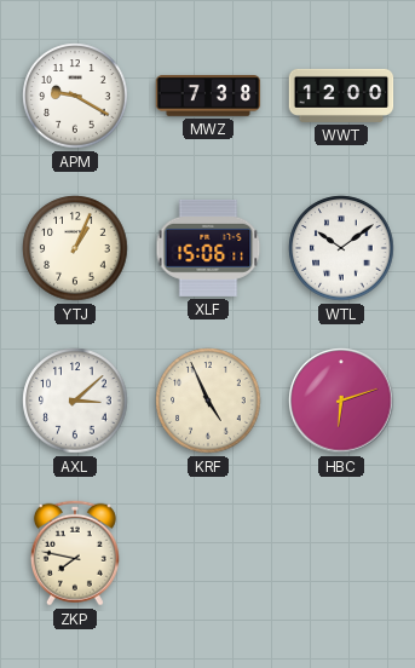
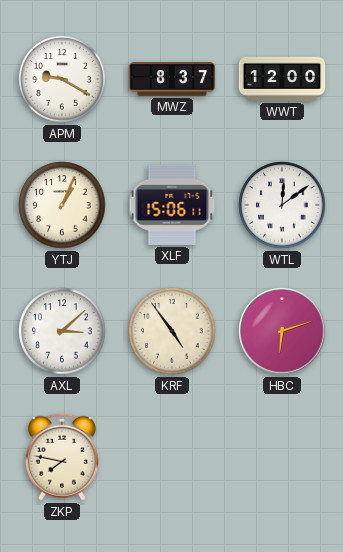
MWZ: 7:38 -> 8:37
WTL: 10:09 -> 12:09
KRF: 4:56 -> 4:54
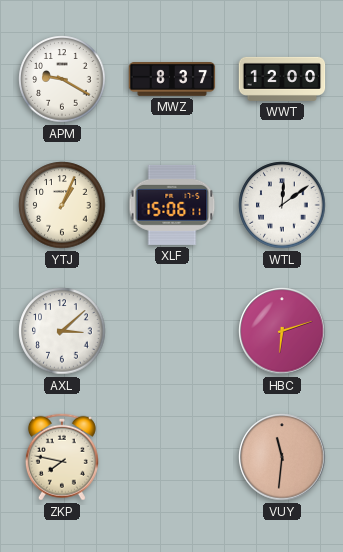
KRF: 4:54 -> none
VUY: none -> 11:31
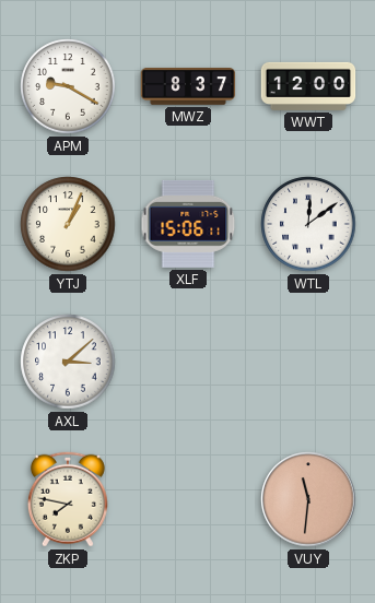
HBC: 6:12 -> none
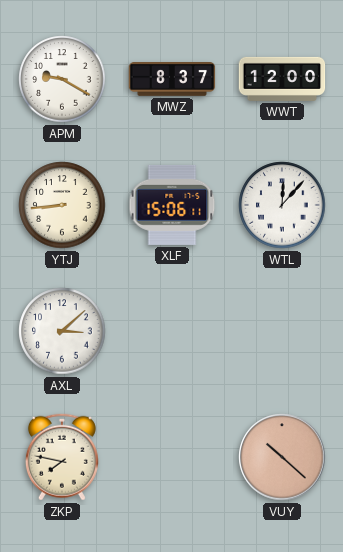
YTJ: 1:04 -> 8:44
WTL: 12:09 -> 12:07
VUY: 11:31 -> 10:22
